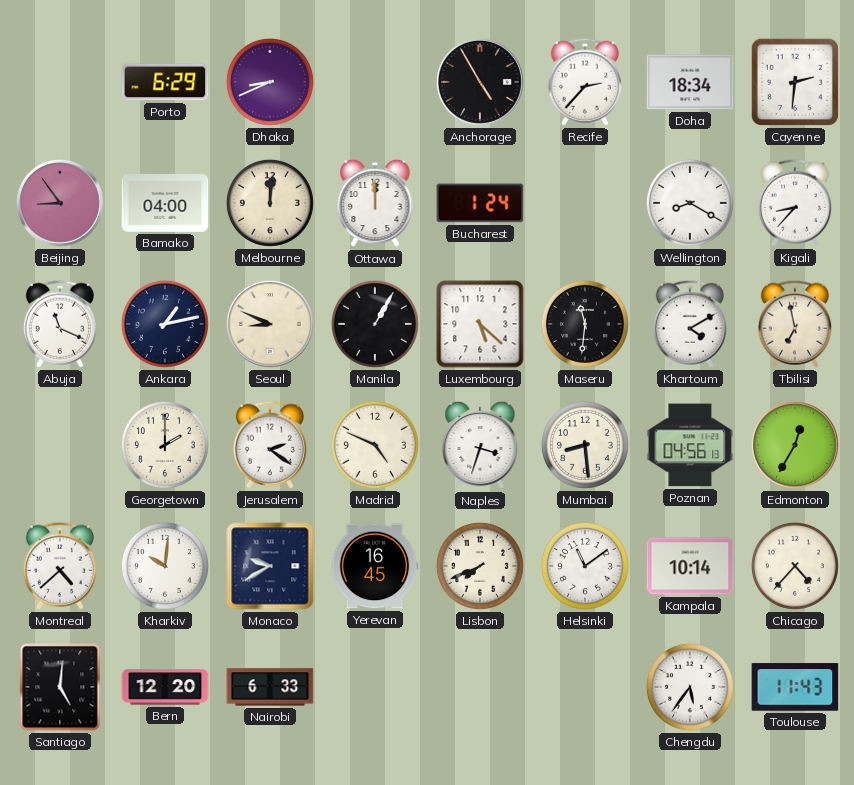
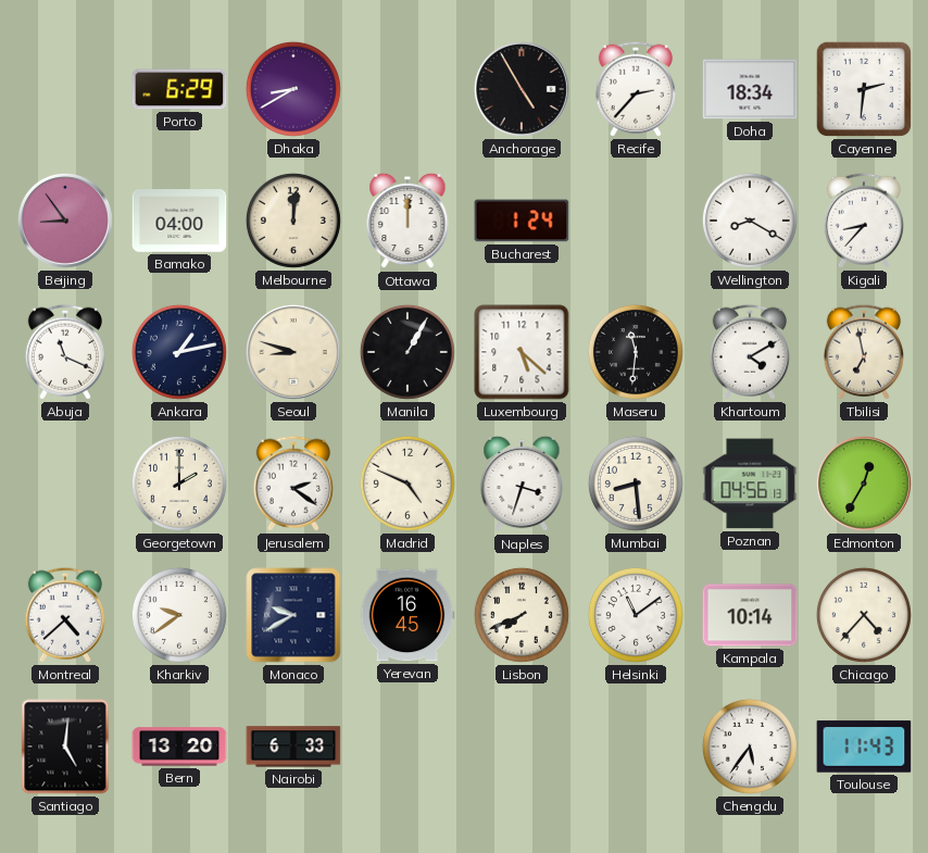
Dhaka: 8:41 -> 8:40
Seoul: 8:49 -> 8:48
Kharkiv: 10:01 -> 9:39
Bern: 12:20 -> 13:20
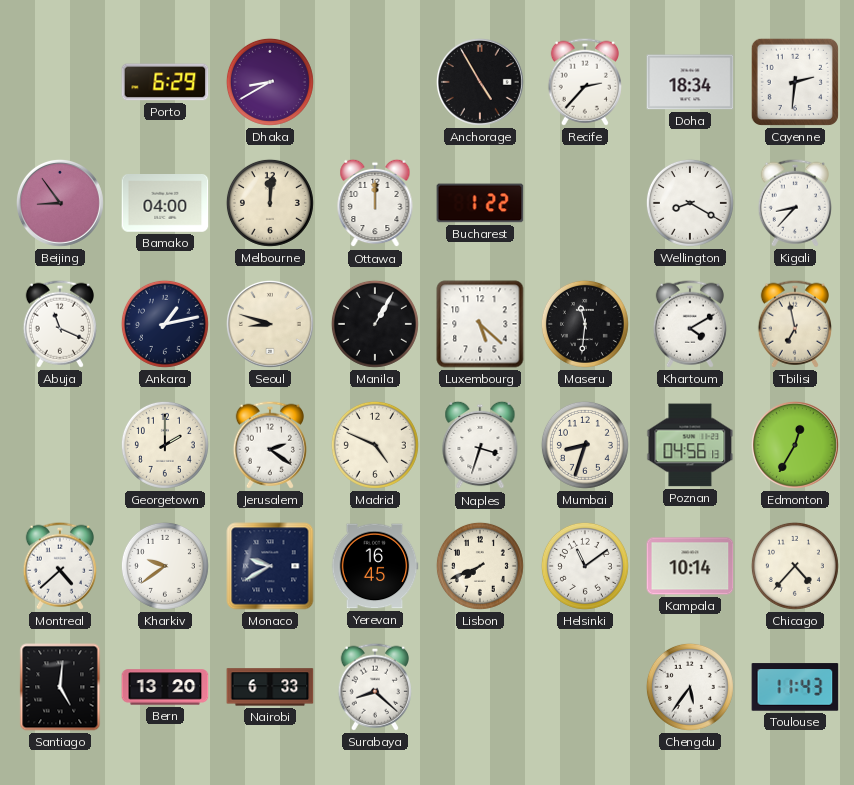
Bucharest: 1:24 -> 1:22
Mumbai: 8:29 -> 8:33
Surabaya: none -> 8:22
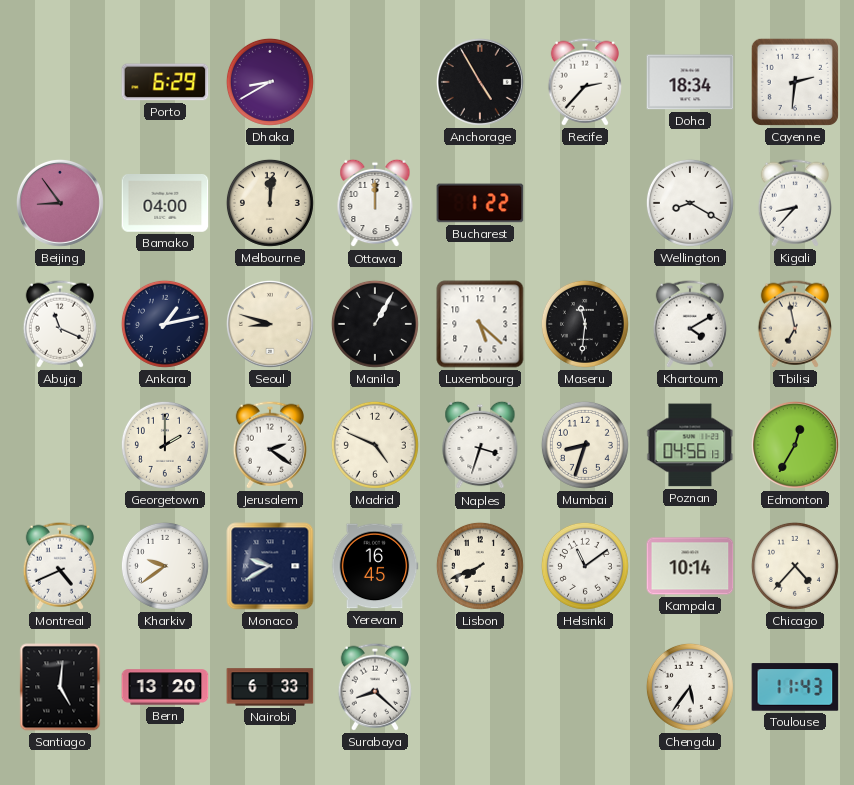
Montreal: 4:38 -> 4:41
